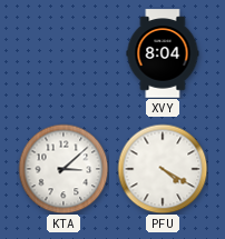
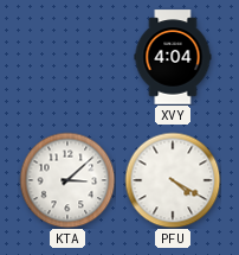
XVY: 8:04 -> 4:04
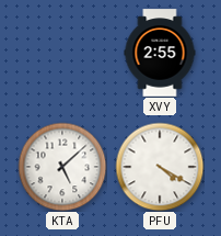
XVY: 4:04 -> 2:55
KTA: 3:08 -> 5:08
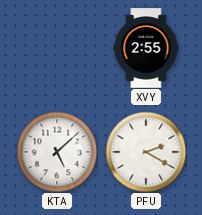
PFU: 4:20 -> 2:20
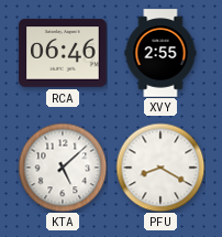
RCA: none -> 06:46
PFU: 2:20 -> 8:20
